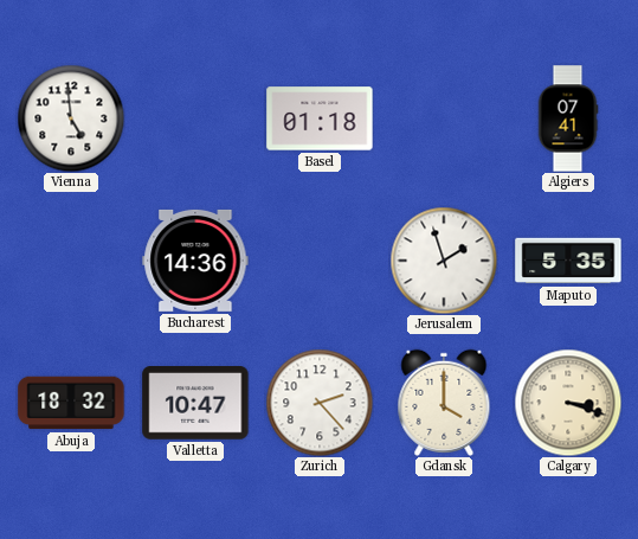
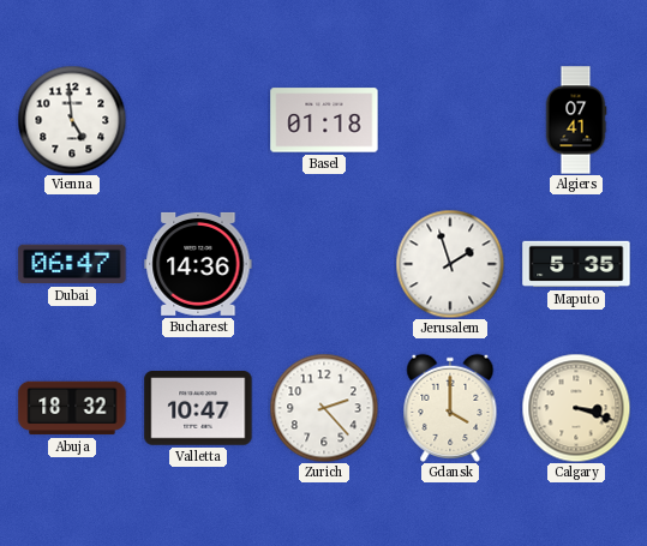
Dubai: none -> 06:47
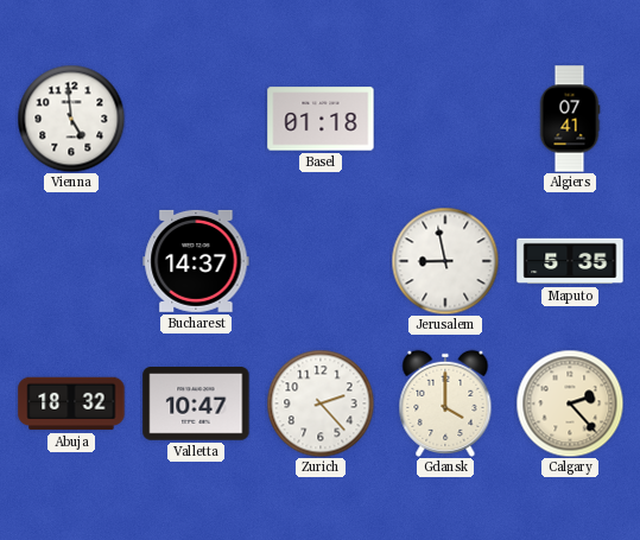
Dubai: 06:47 -> none
Bucharest: 14:36 -> 14:37
Jerusalem: 1:57 -> 8:58
Calgary: 3:18 -> 2:23
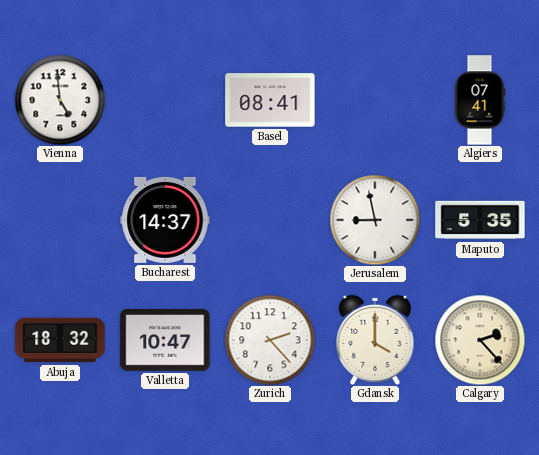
Basel: 01:18 -> 08:41
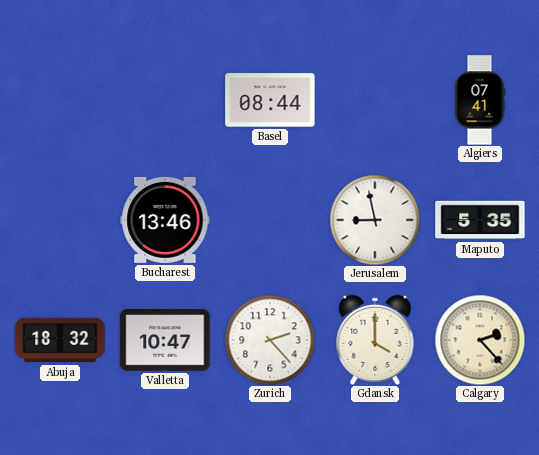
Vienna: 4:59 -> none
Basel: 08:41 -> 08:44
Bucharest: 14:37 -> 13:46
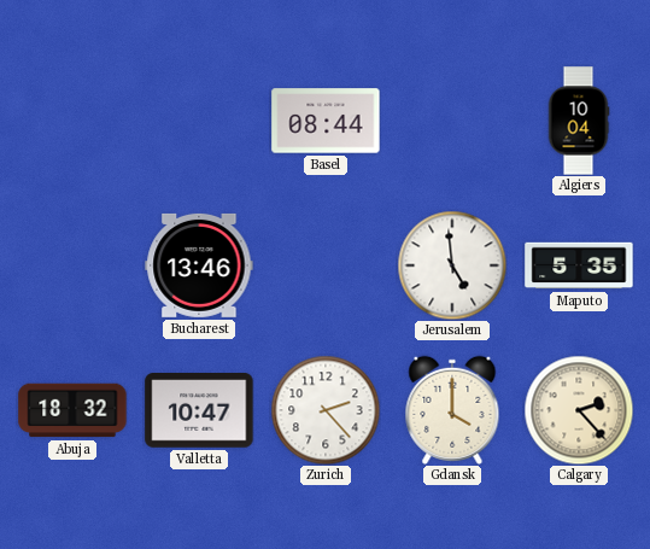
Algiers: 07:41 -> 10:04
Jerusalem: 8:58 -> 4:59
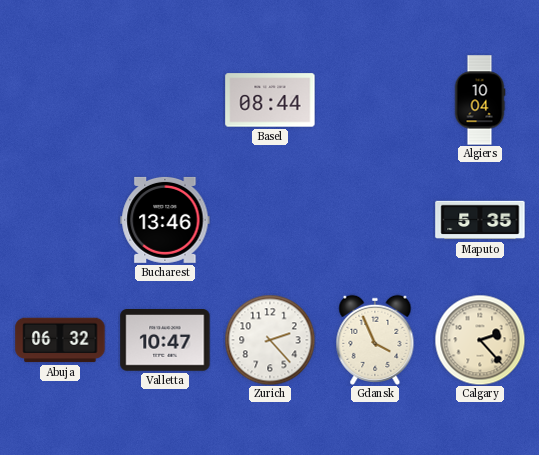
Jerusalem: 4:59 -> none
Abuja: 18:32 -> 06:32
Gdansk: 4:00 -> 3:56
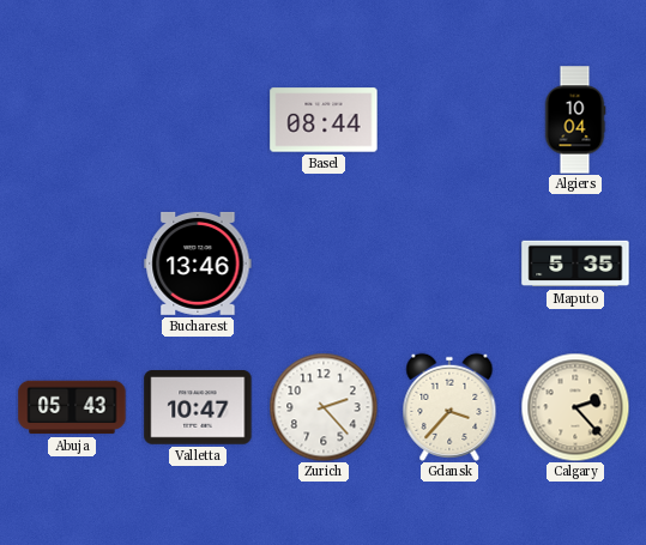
Abuja: 06:32 -> 05:43
Gdansk: 3:56 -> 3:37
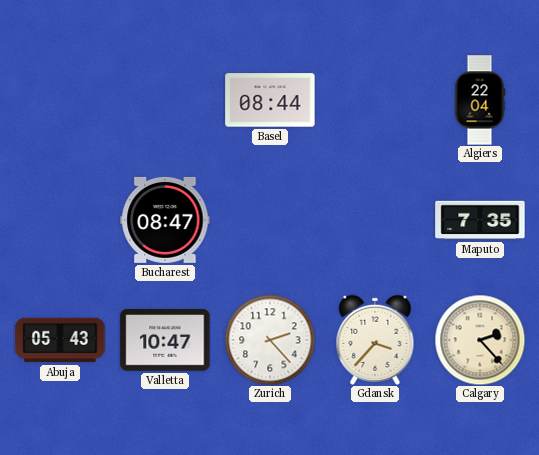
Algiers: 10:04 -> 22:04
Bucharest: 13:46 -> 08:47
Maputo: 5:35 -> 7:35
